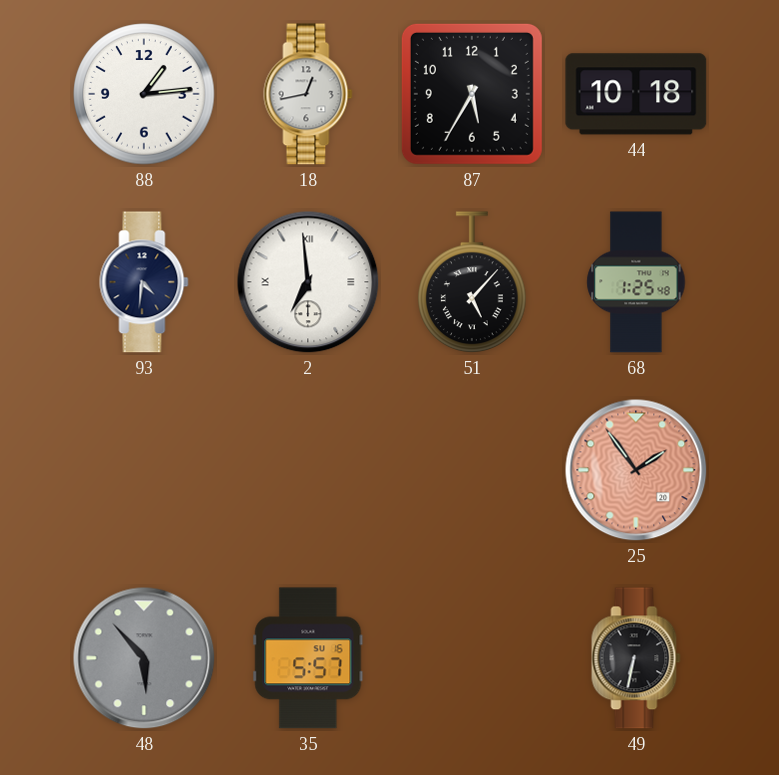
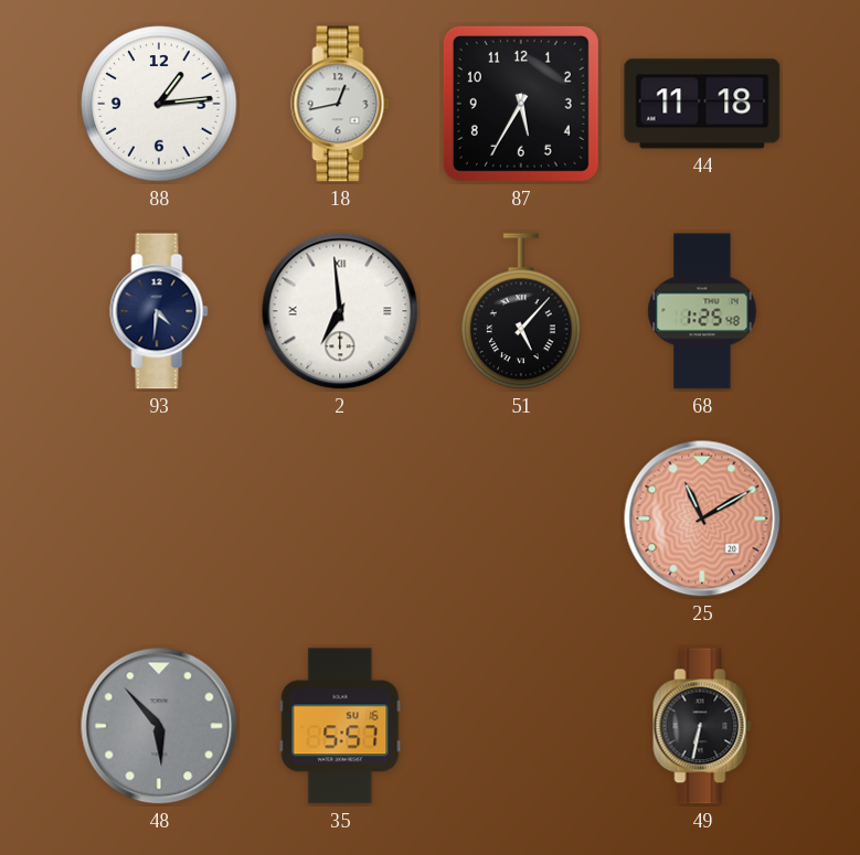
44: 10:18 -> 11:18
25: 1:54 -> 11:10
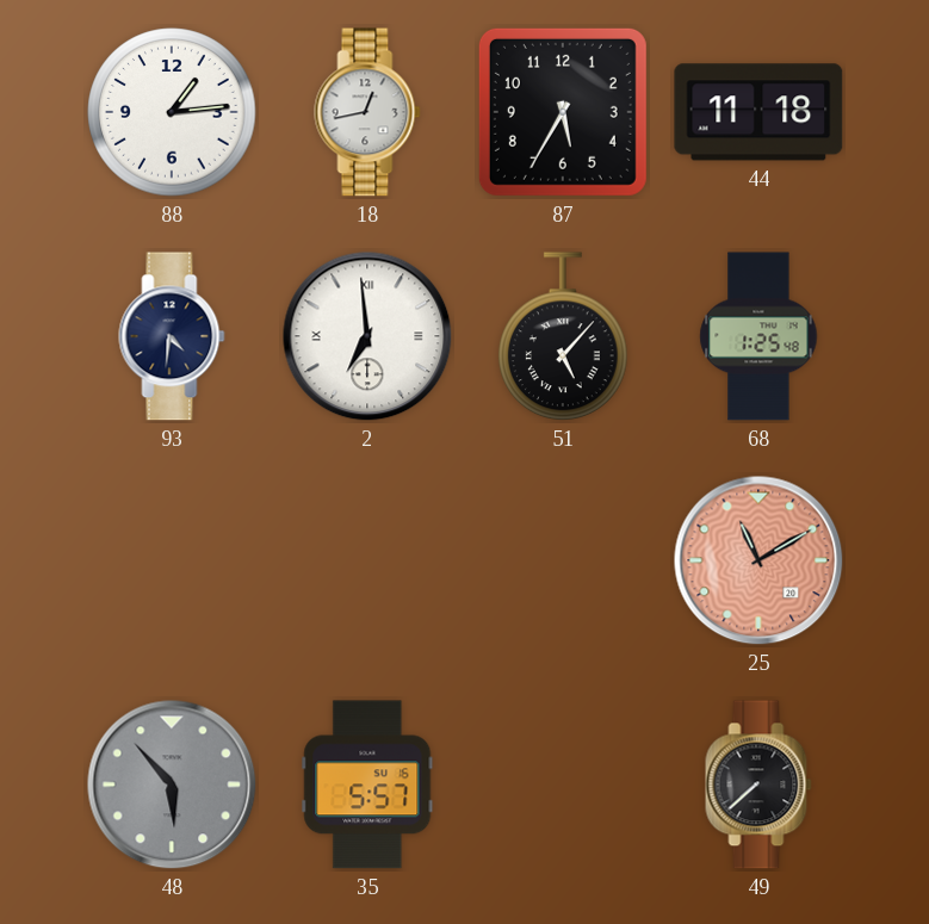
49: 6:32 -> 7:38
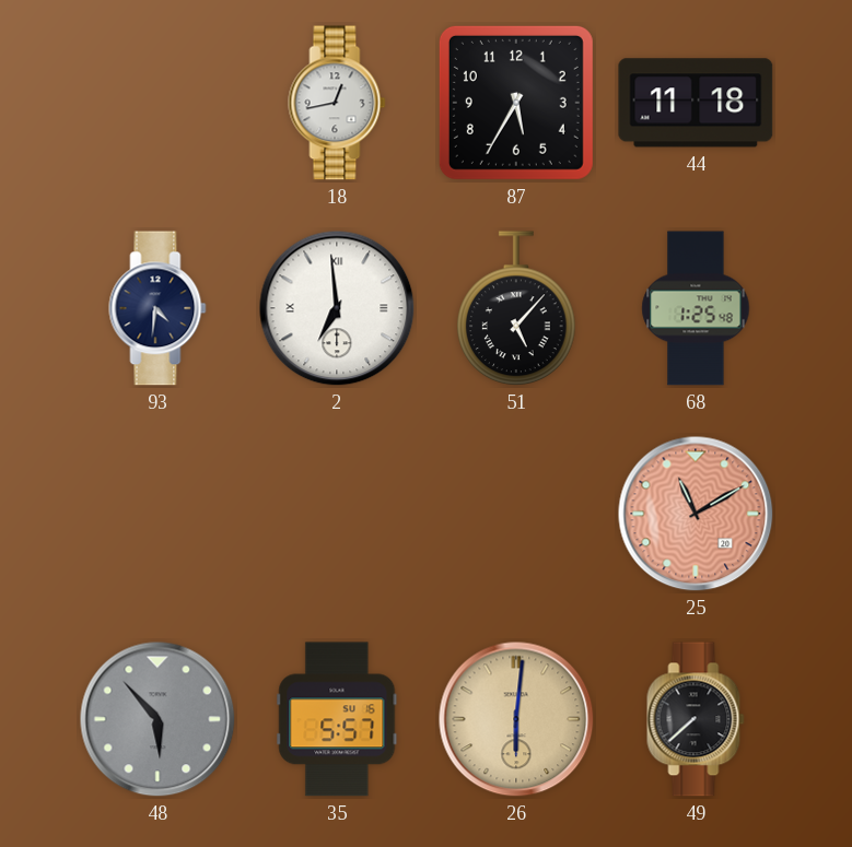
88: 1:14 -> none
26: none -> 6:01
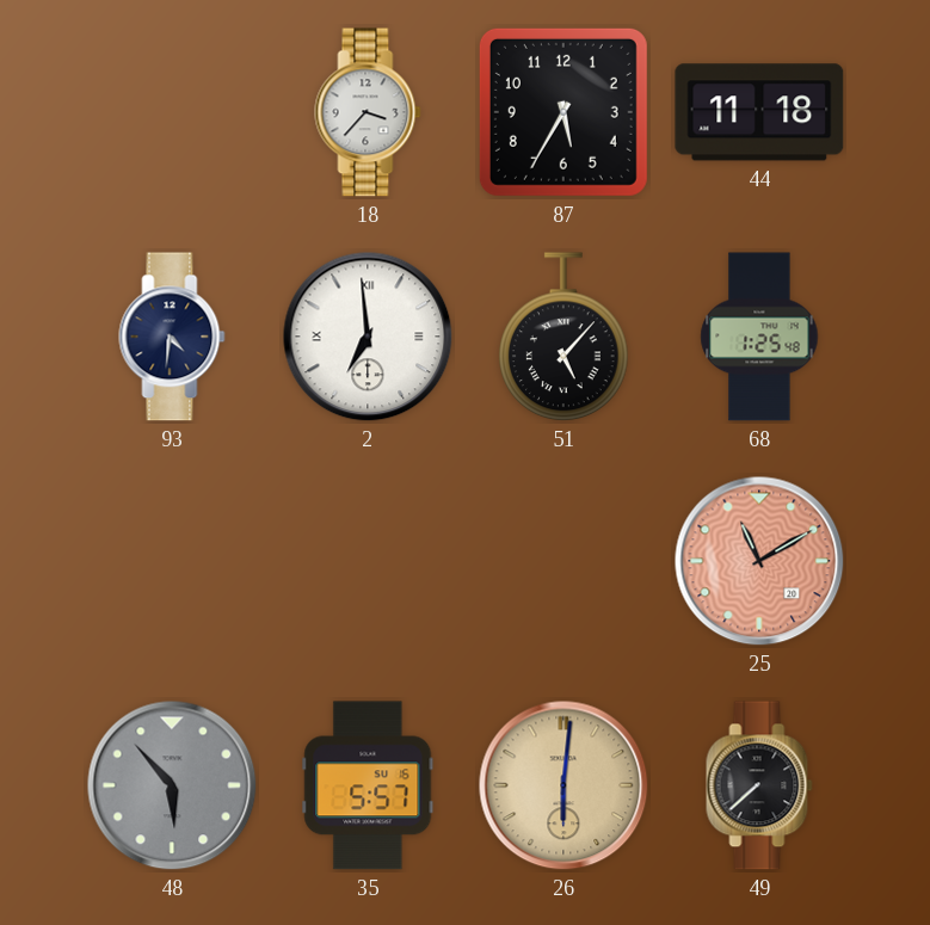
18: 12:43 -> 3:37
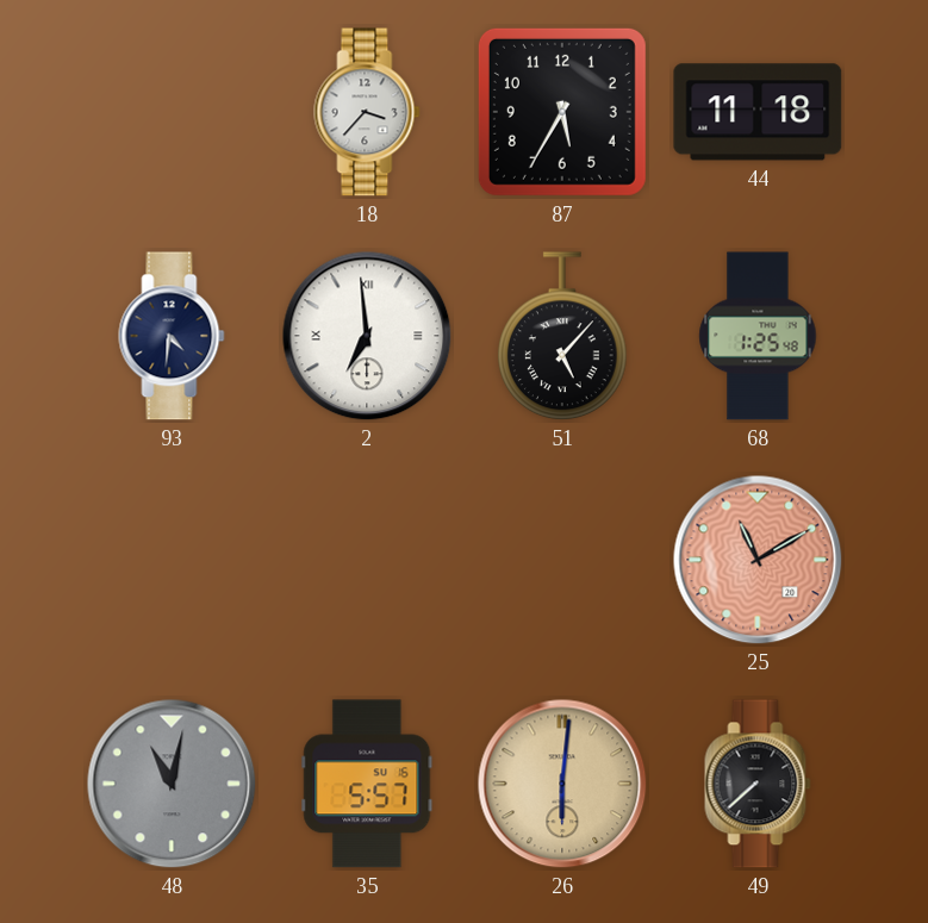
48: 5:53 -> 11:02
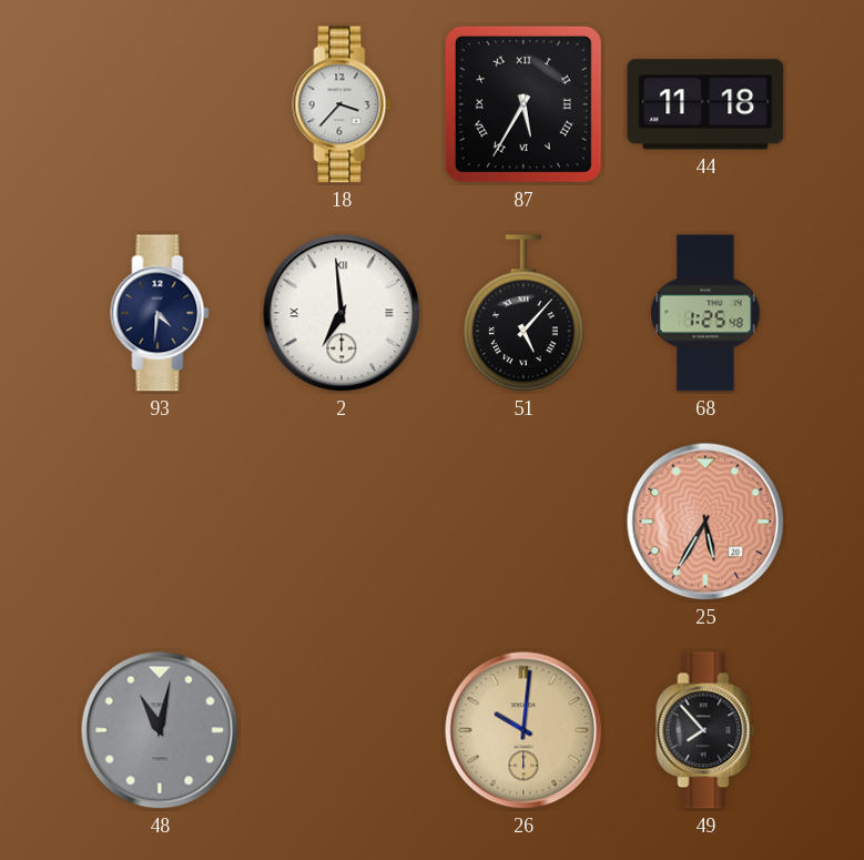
87 numerals: Arabic -> Roman
25: 11:10 -> 5:35
35: 5:57 -> none
26: 6:01 -> 10:01
49: 7:38 -> 7:53
